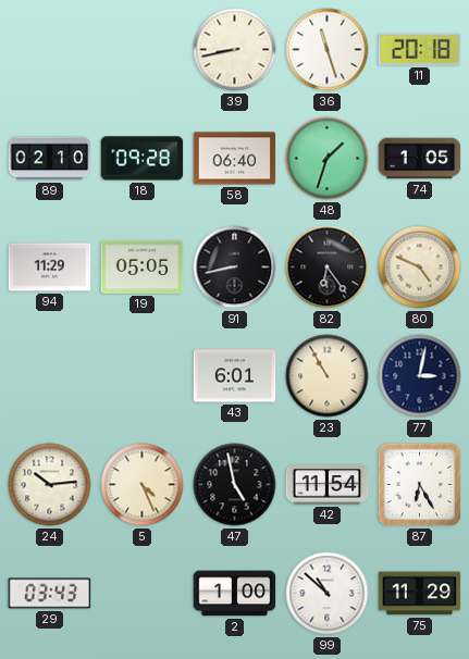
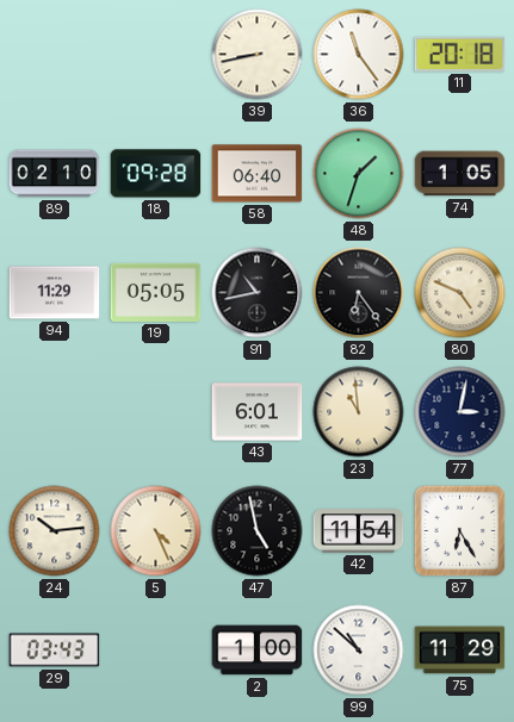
36: 11:27 -> 11:24
91: 8:43 -> 10:43
23: 10:55 -> 10:59
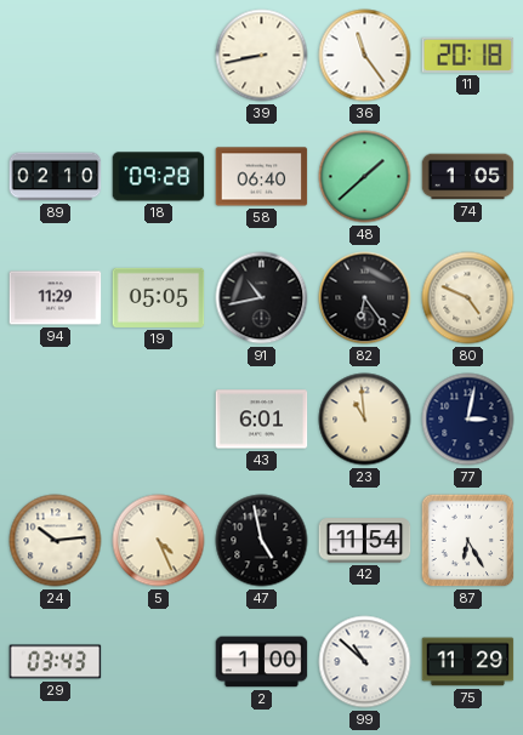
48: 1:33 -> 1:38
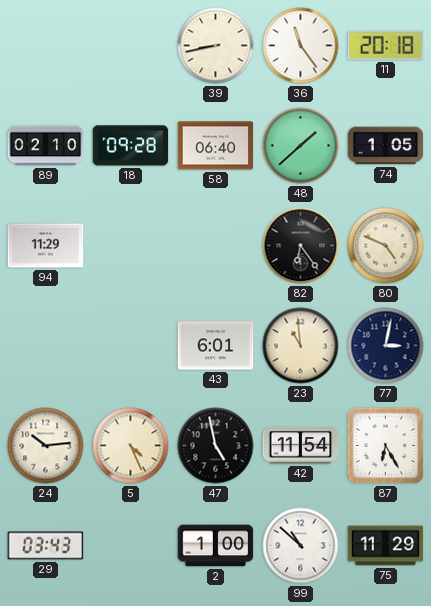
19: 05:05 -> none
91: 10:43 -> none
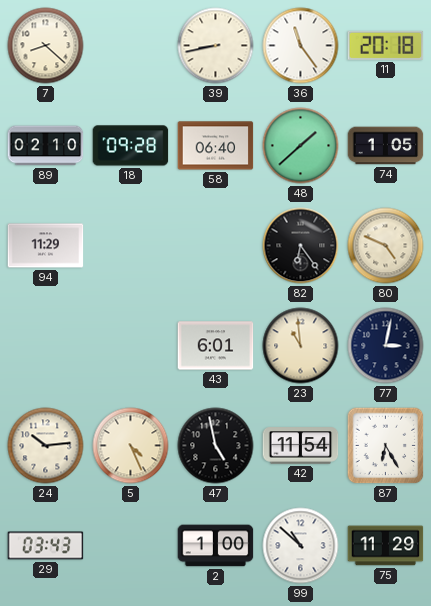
7: none -> 8:22
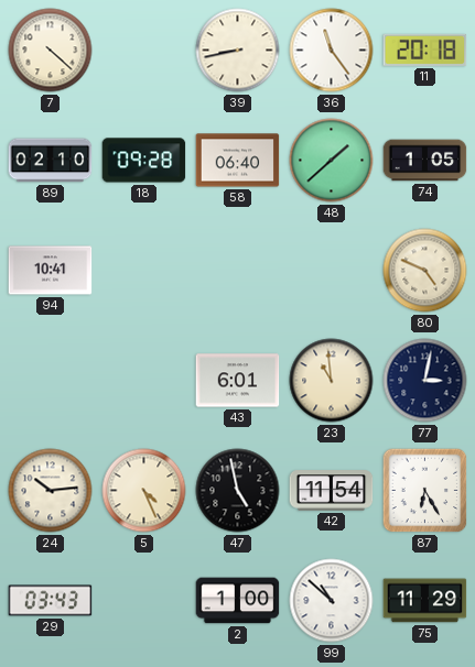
7: 8:22 -> 4:22
94: 11:29 -> 10:41
82: 6:24 -> none
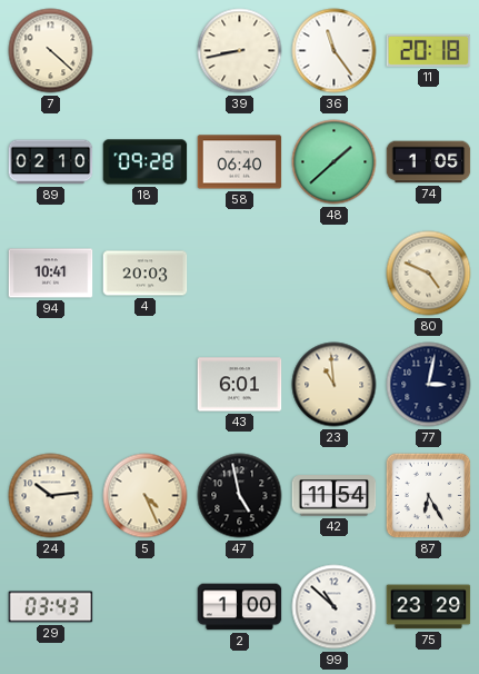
4: none -> 20:03
75: 11:29 -> 23:29
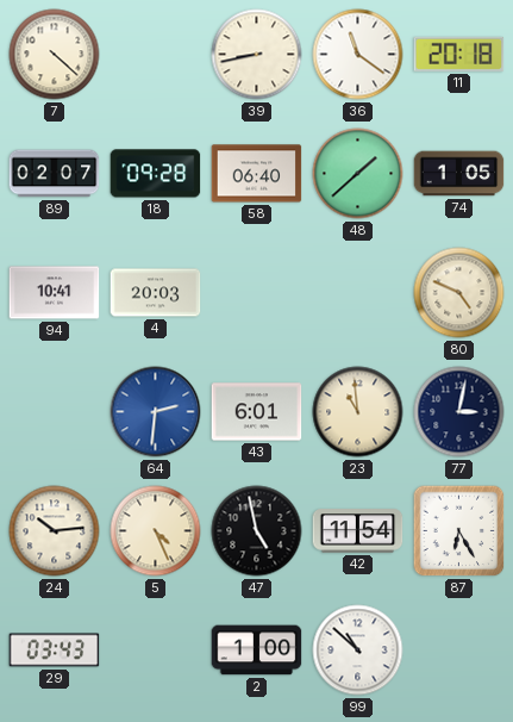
36: 11:24 -> 11:21
89: 02:10 -> 02:07
64: none -> 2:31
75: 23:29 -> none
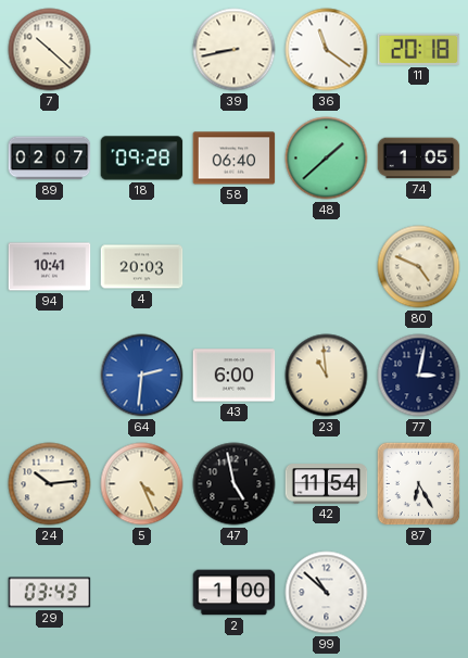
7: 4:22 -> 10:22
43: 6:01 -> 6:00
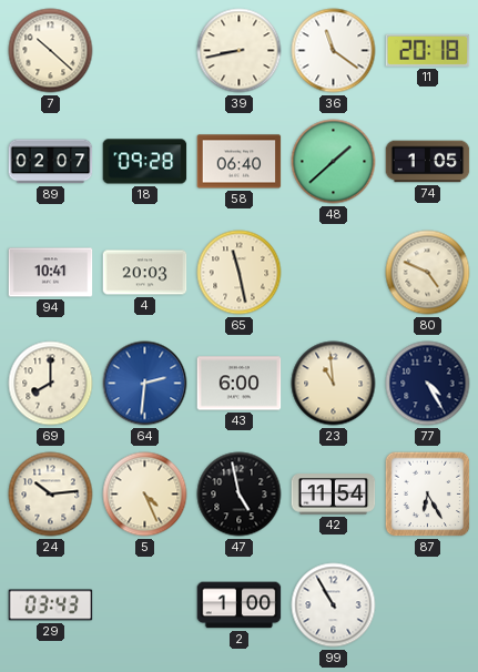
65: none -> 11:28
69: none -> 8:00
77: 3:02 -> 4:25
99: 10:52 -> 10:55
